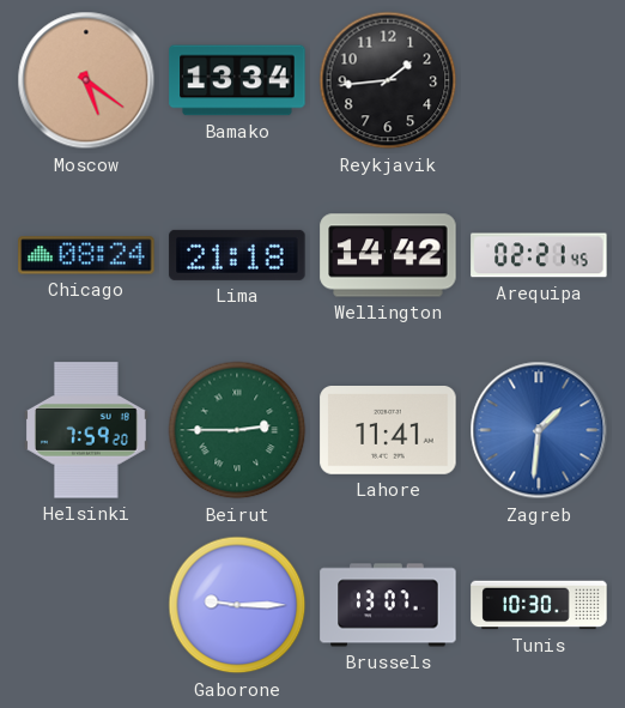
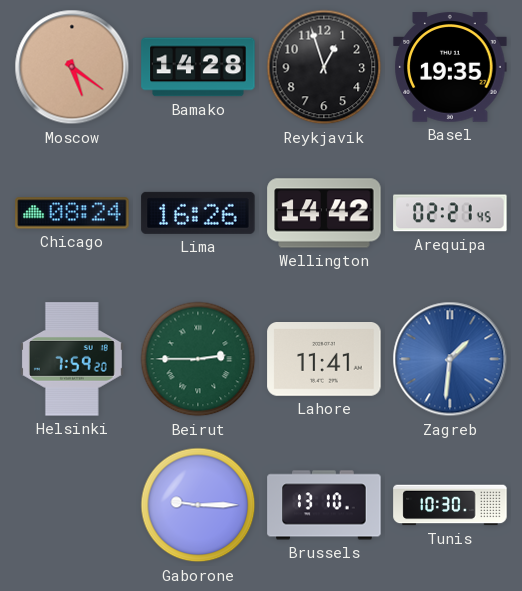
Bamako: 13:34 -> 14:28
Reykjavik: 1:44 -> 12:57
Basel: none -> 19:35
Lima: 21:18 -> 16:26
Brussels: 13:07 -> 13:10
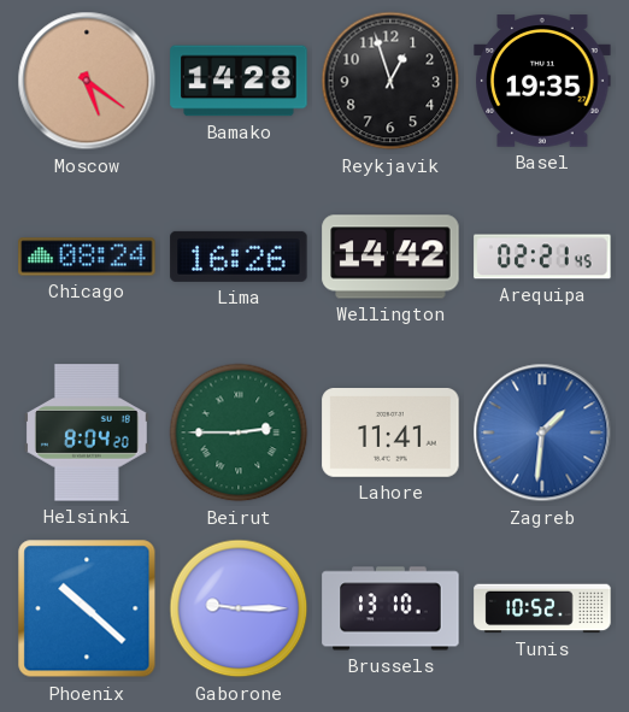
Helsinki: 7:59 -> 8:04
Phoenix: none -> 10:22
Tunis: 10:30 -> 10:52
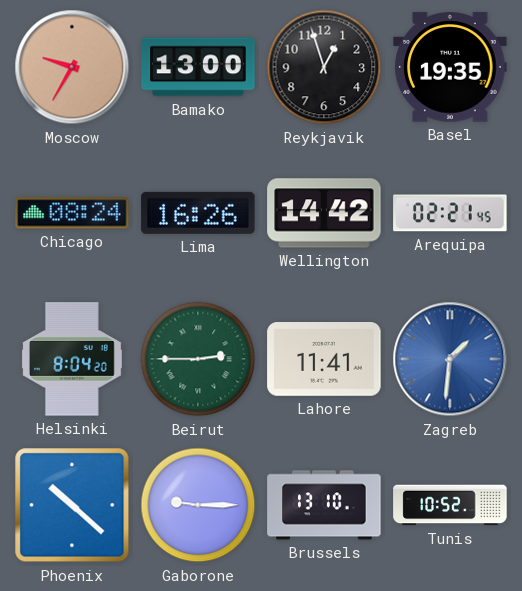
Moscow: 5:21 -> 9:35
Bamako: 14:28 -> 13:00
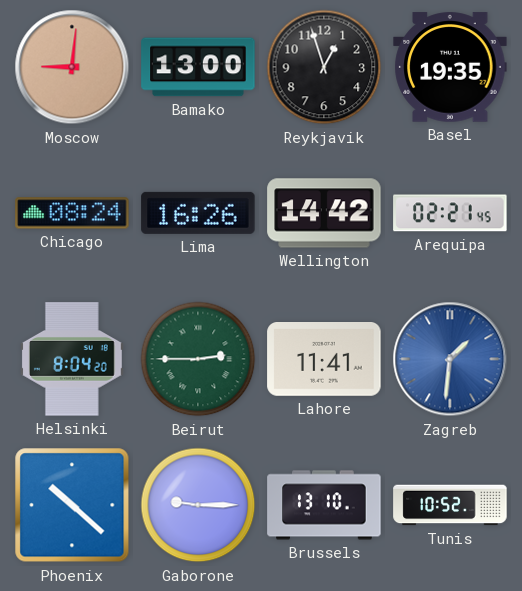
Moscow: 9:35 -> 9:01
